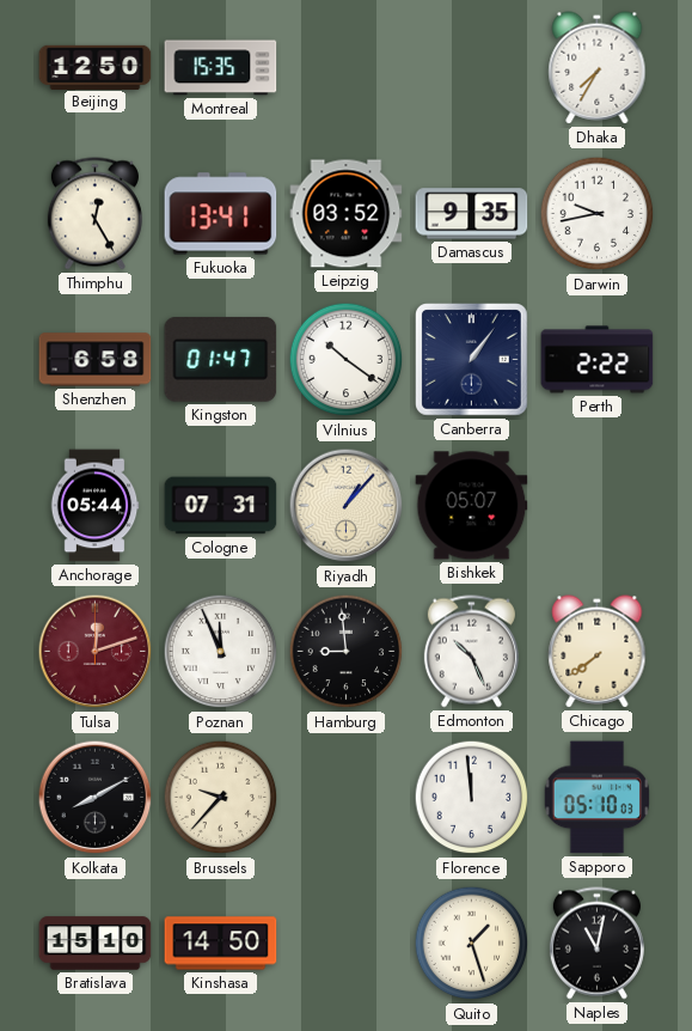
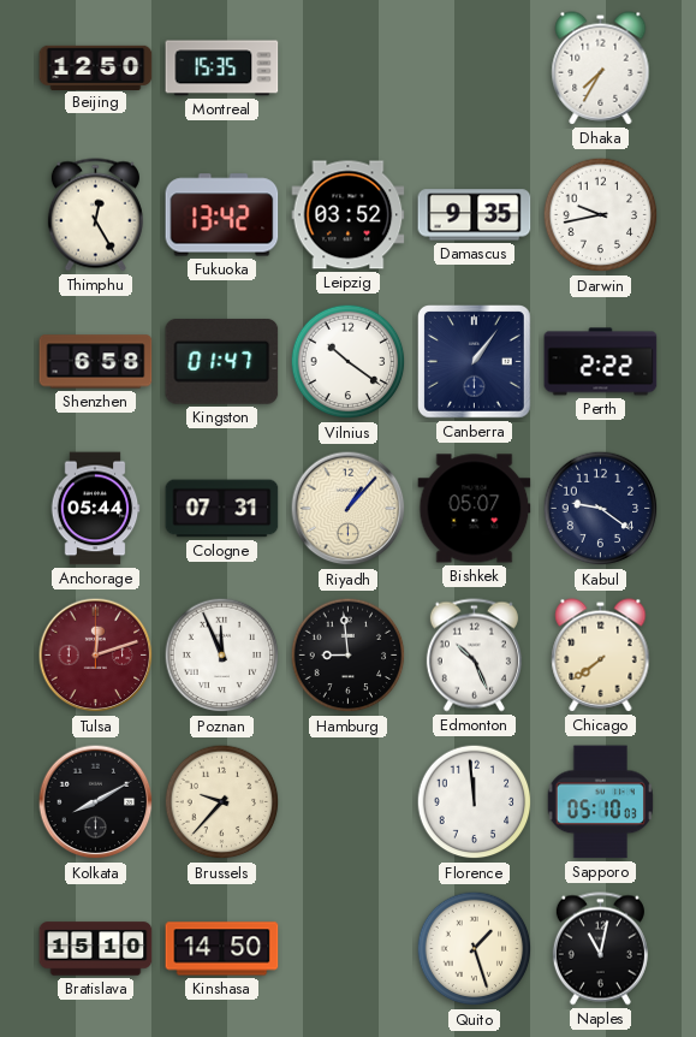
Fukuoka: 13:41 -> 13:42
Kabul: none -> 9:21
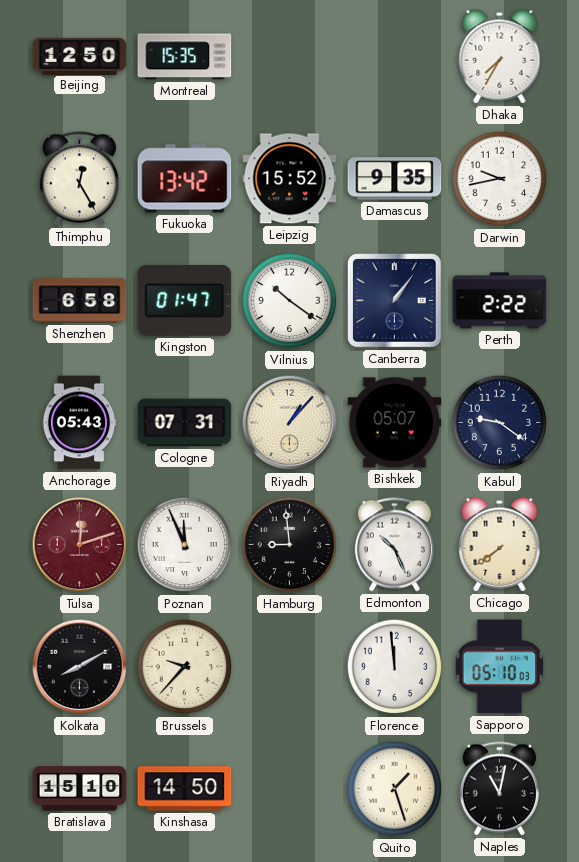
Leipzig: 03:52 -> 15:52
Anchorage: 05:44 -> 05:43
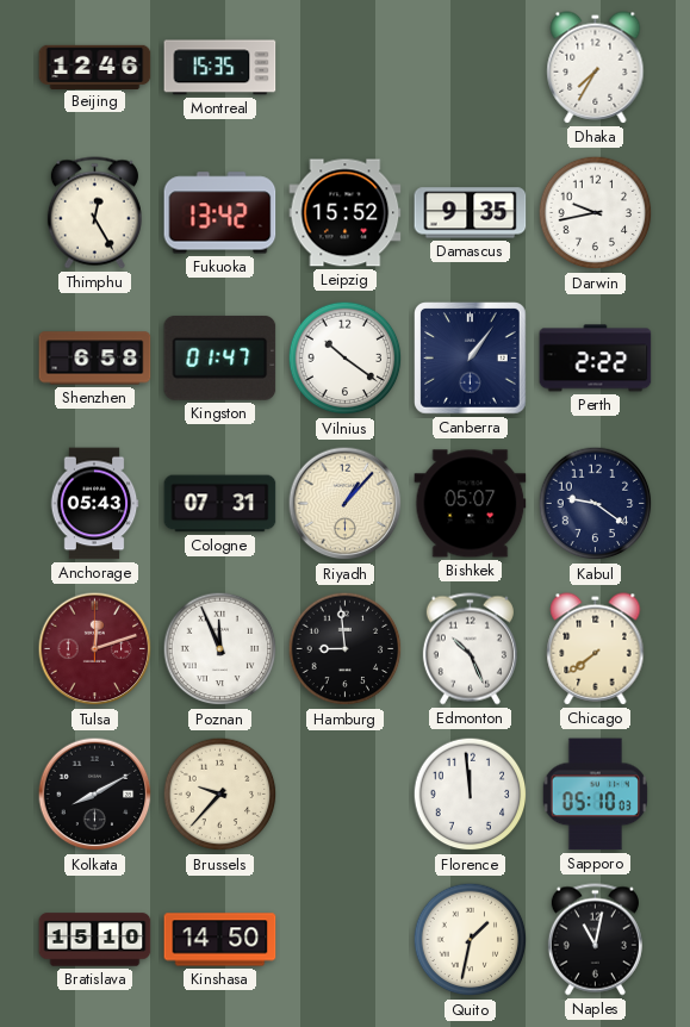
Beijing: 12:50 -> 12:46
Quito: 1:27 -> 1:32
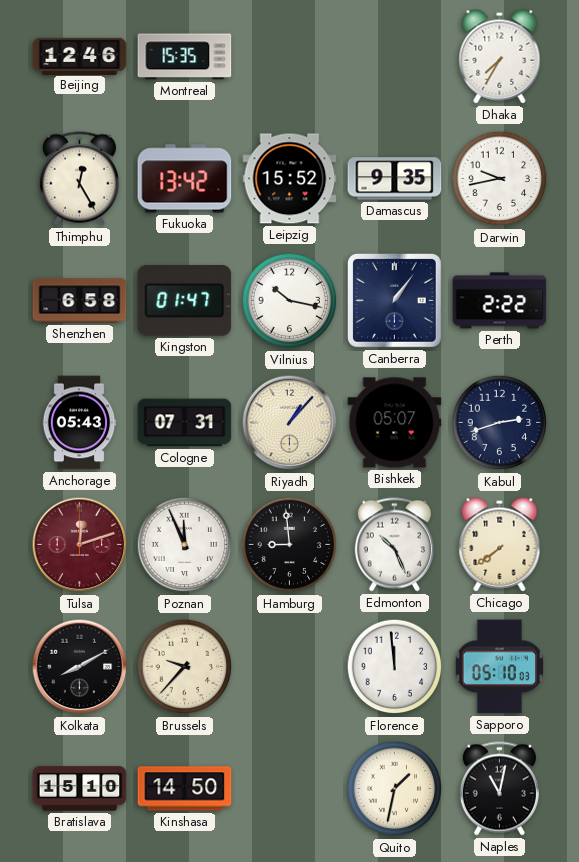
Vilnius: 10:21 -> 10:17
Kabul: 9:21 -> 2:42
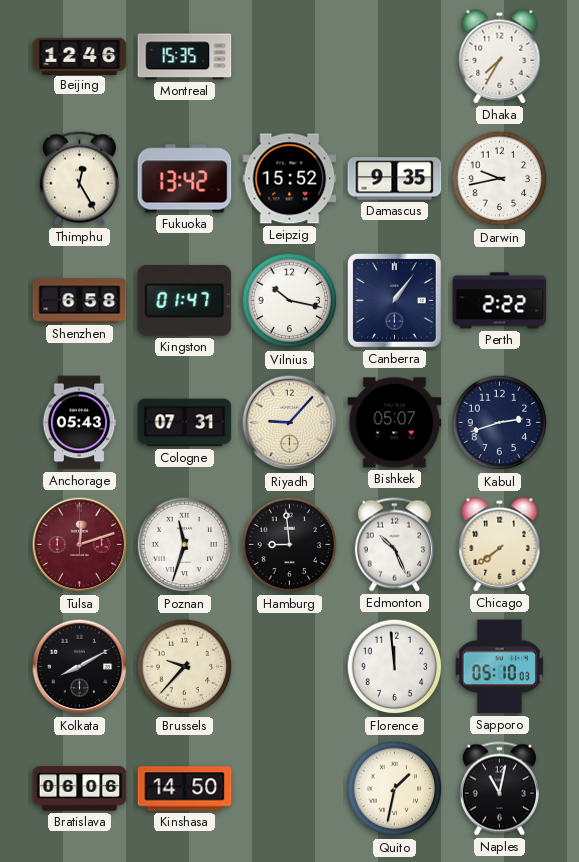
Riyadh: 1:07 -> 9:07
Poznan: 11:56 -> 11:33
Bratislava: 15:10 -> 06:06
